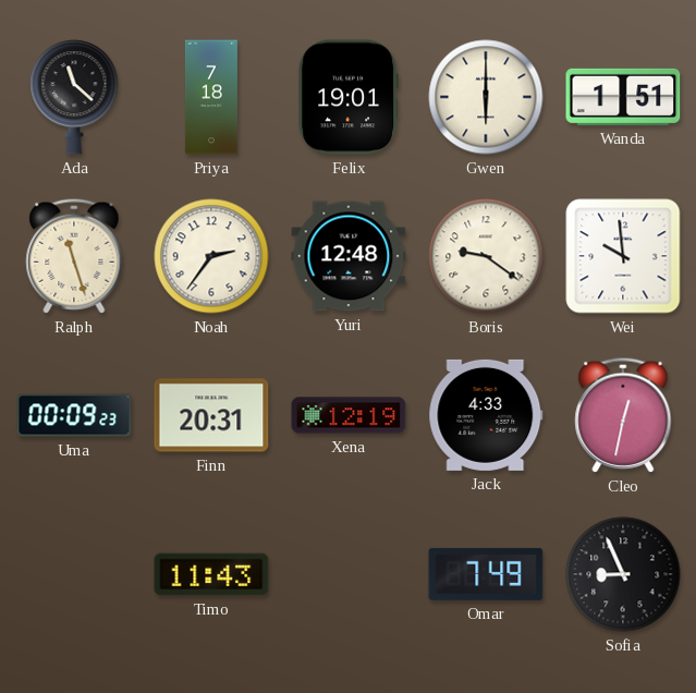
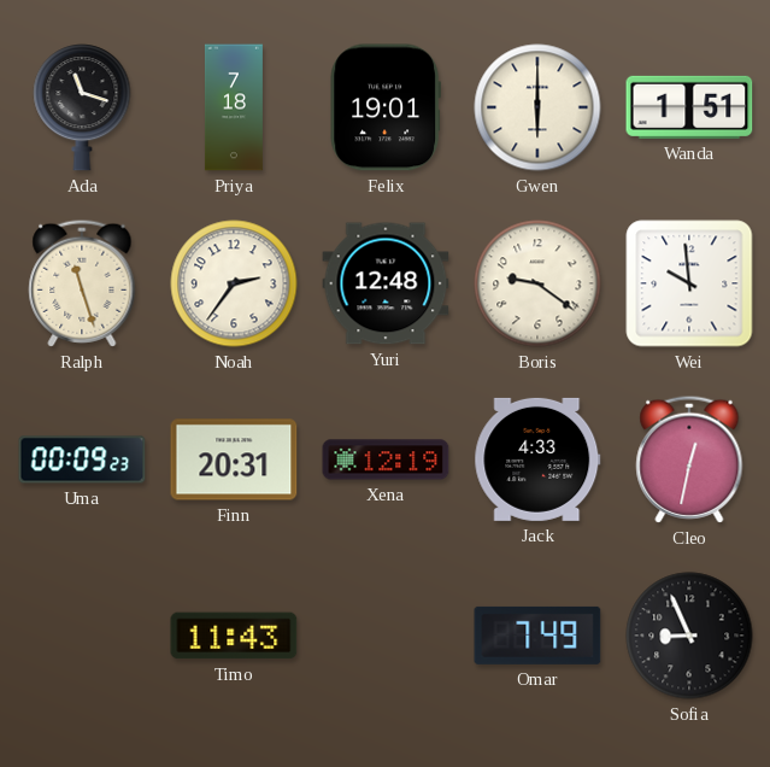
Ada: 11:22 -> 11:18
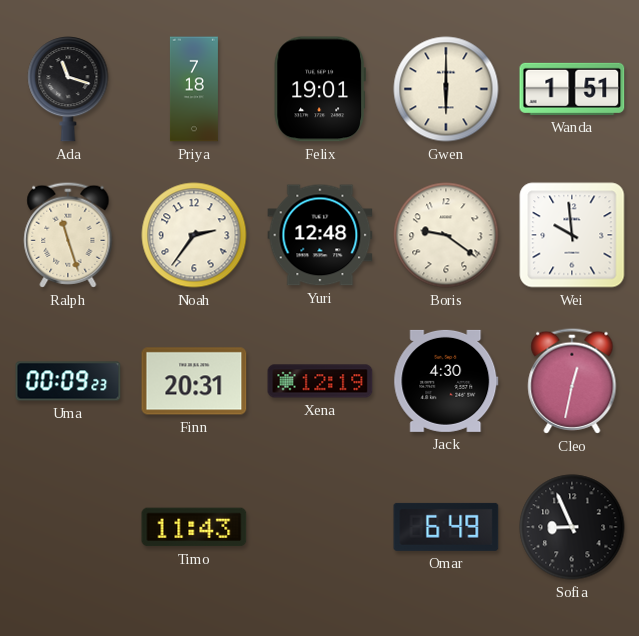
Jack: 4:33 -> 4:30
Omar: 7:49 -> 6:49
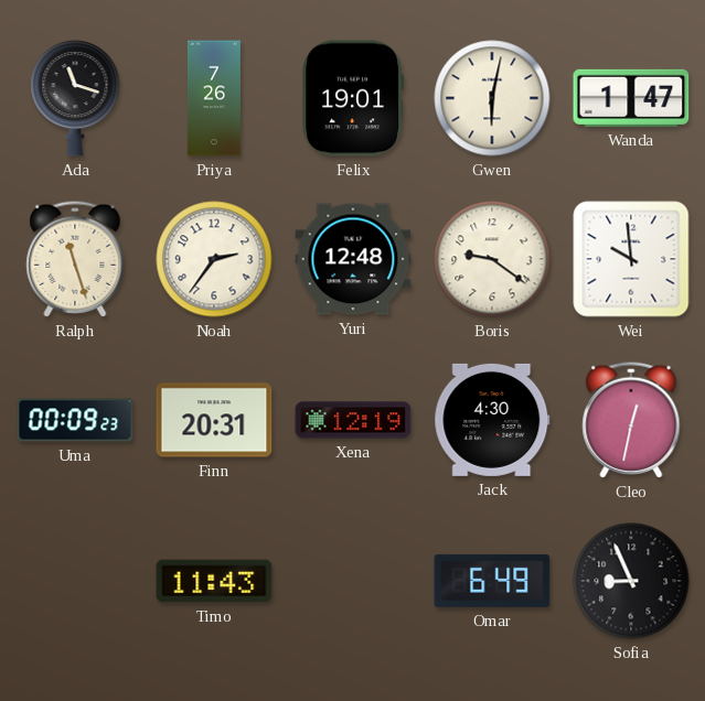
Priya: 7:18 -> 7:26
Gwen: 6:00 -> 6:02
Wanda: 1:51 -> 1:47
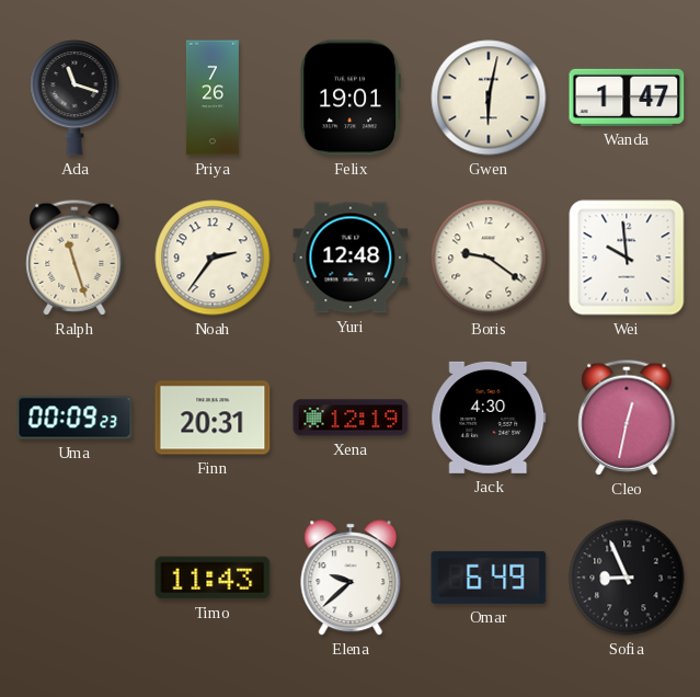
Elena: none -> 9:38
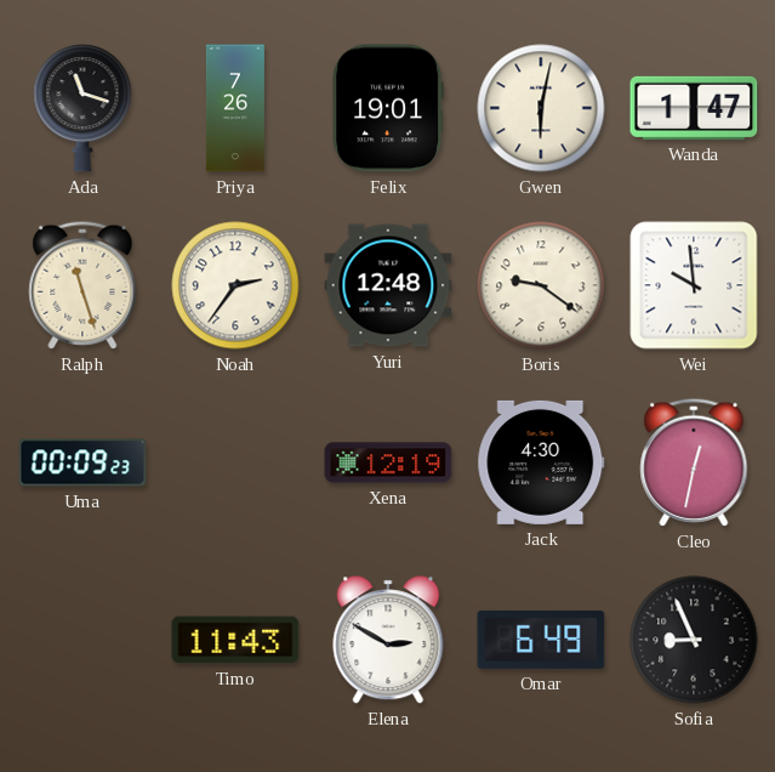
Finn: 20:31 -> none
Elena: 9:38 -> 2:50
